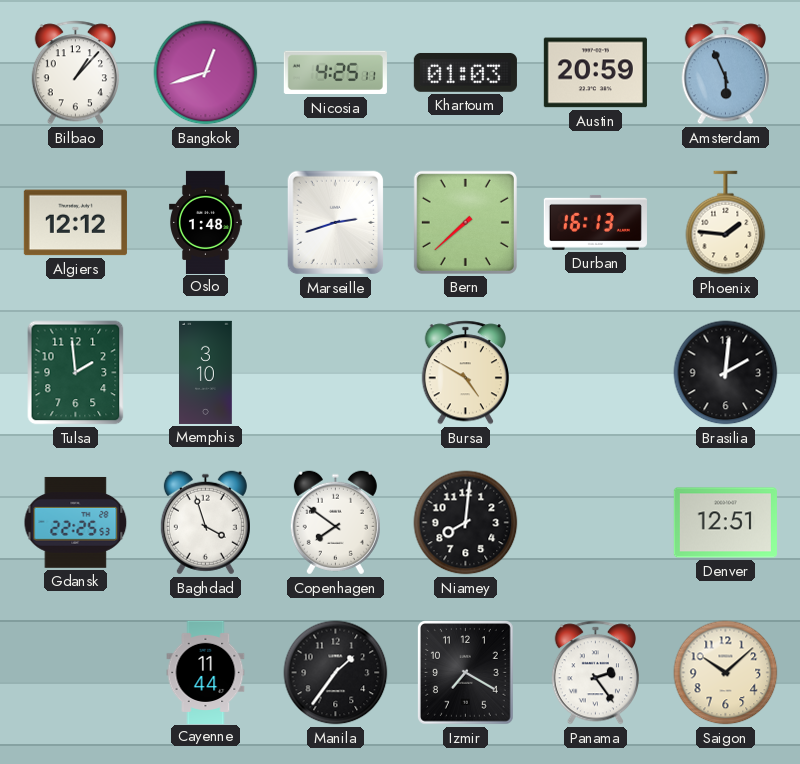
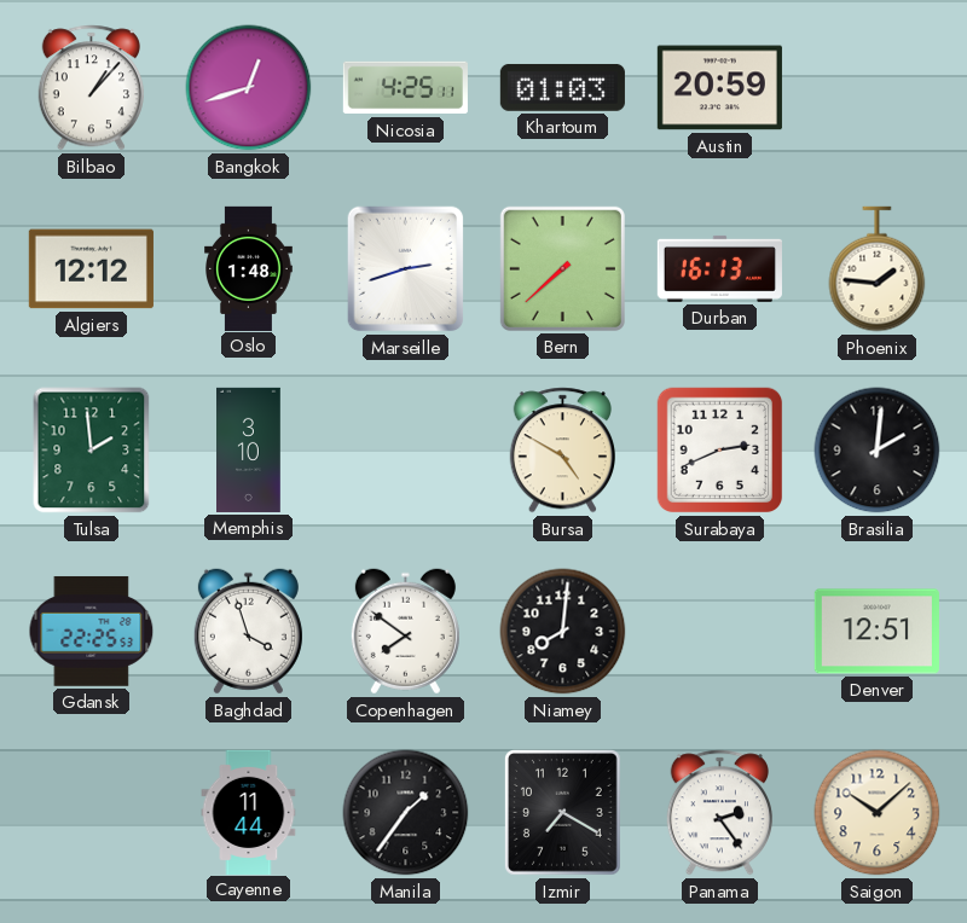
Amsterdam: 5:56 -> none
Surabaya: none -> 2:41
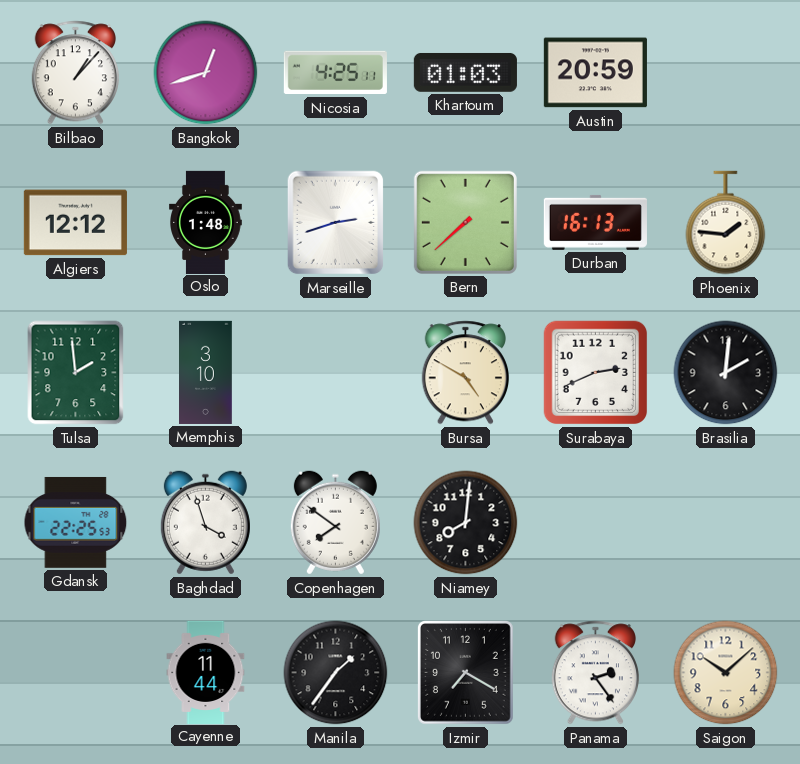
Denver: 12:51 -> none
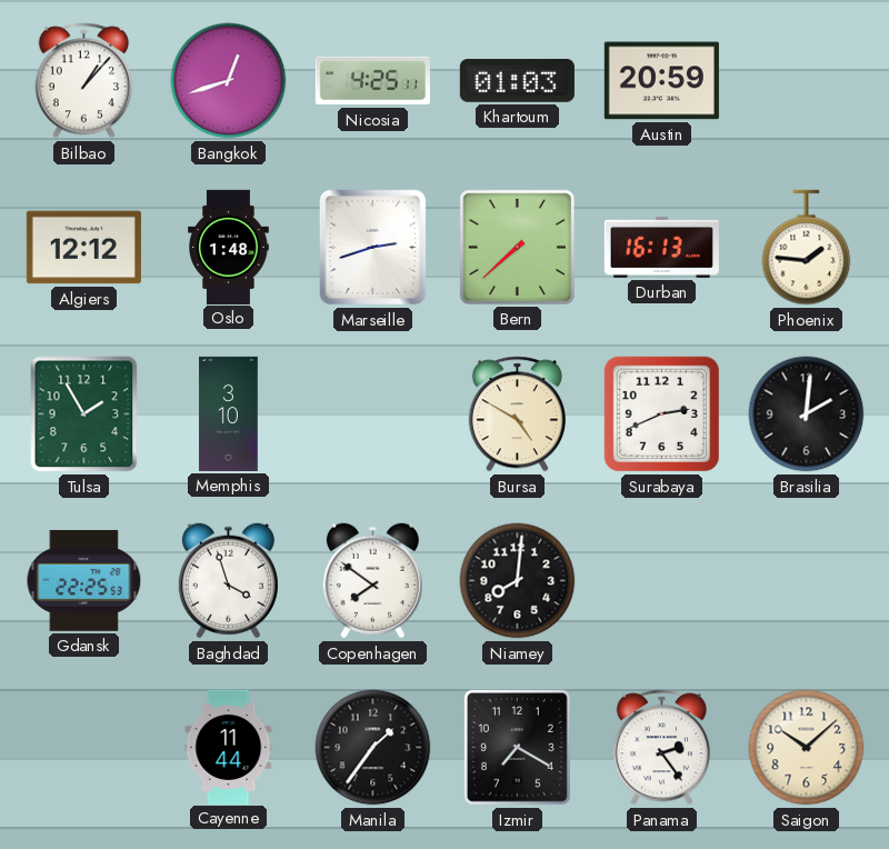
Tulsa: 1:59 -> 1:55
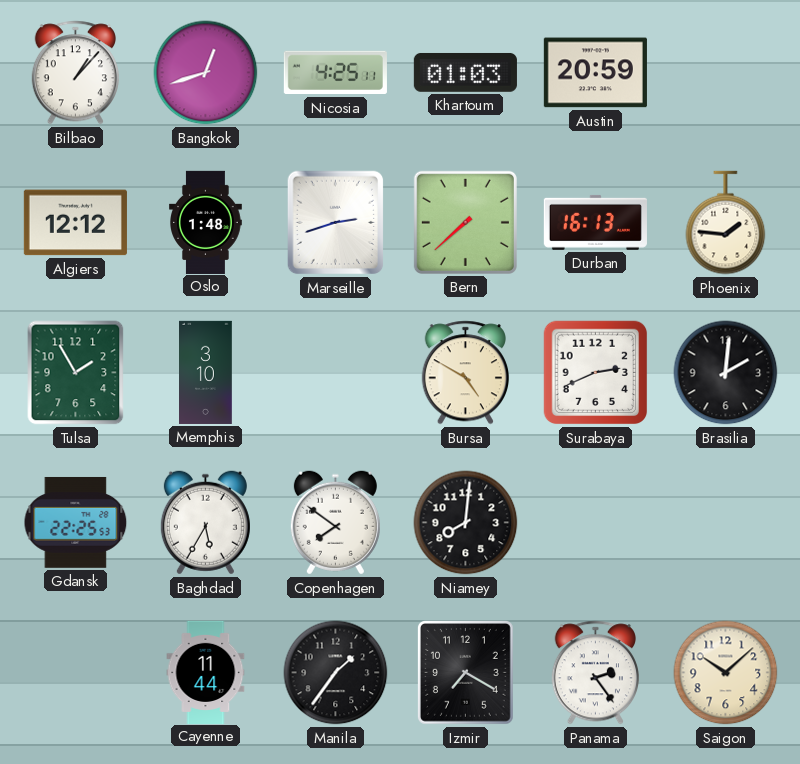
Baghdad: 3:57 -> 5:35
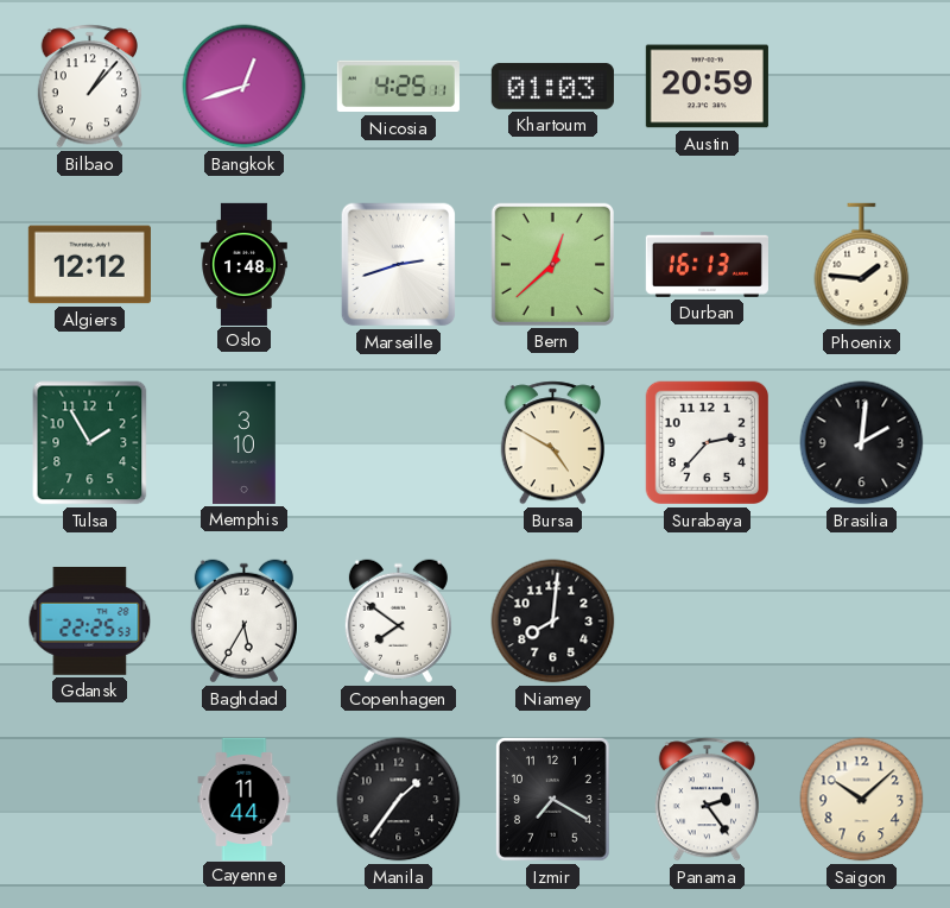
Bern: 7:38 -> 12:38
Surabaya: 2:41 -> 2:37
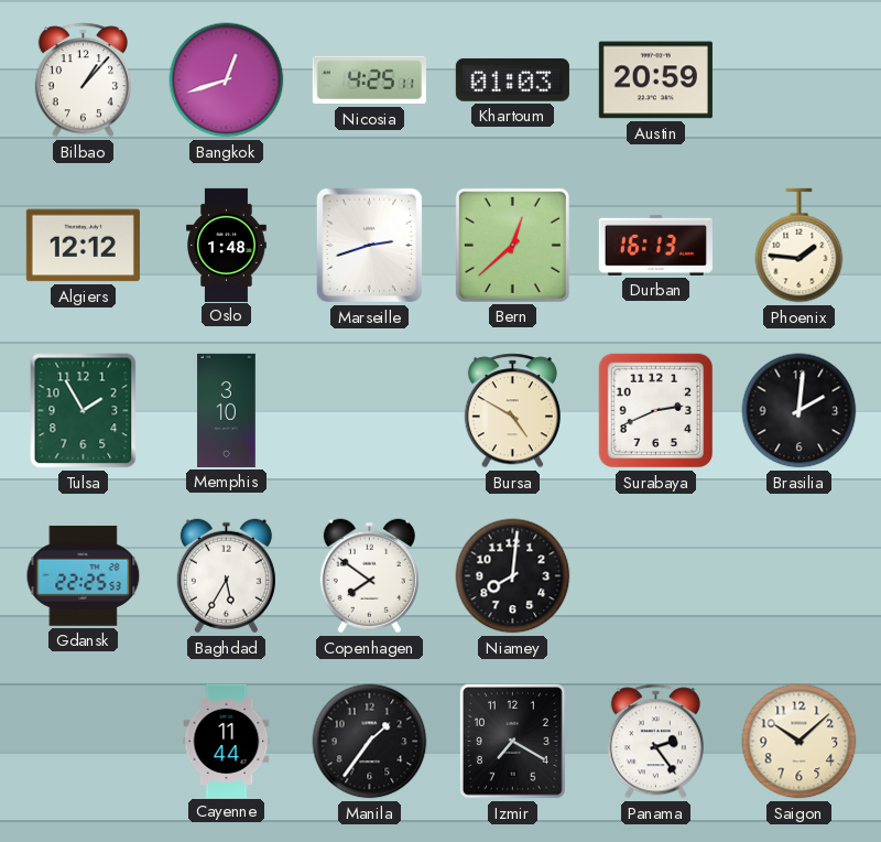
Surabaya: 2:37 -> 2:41
